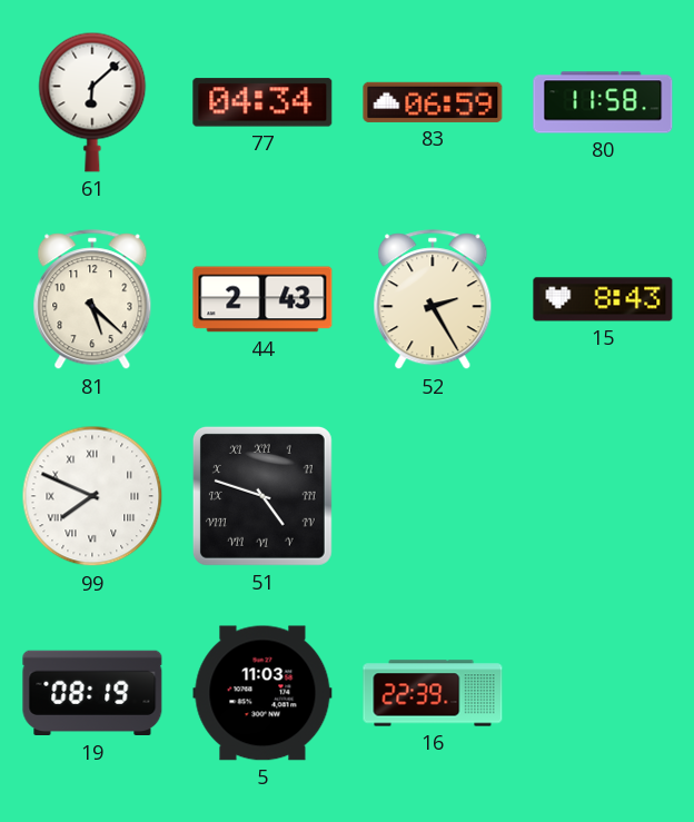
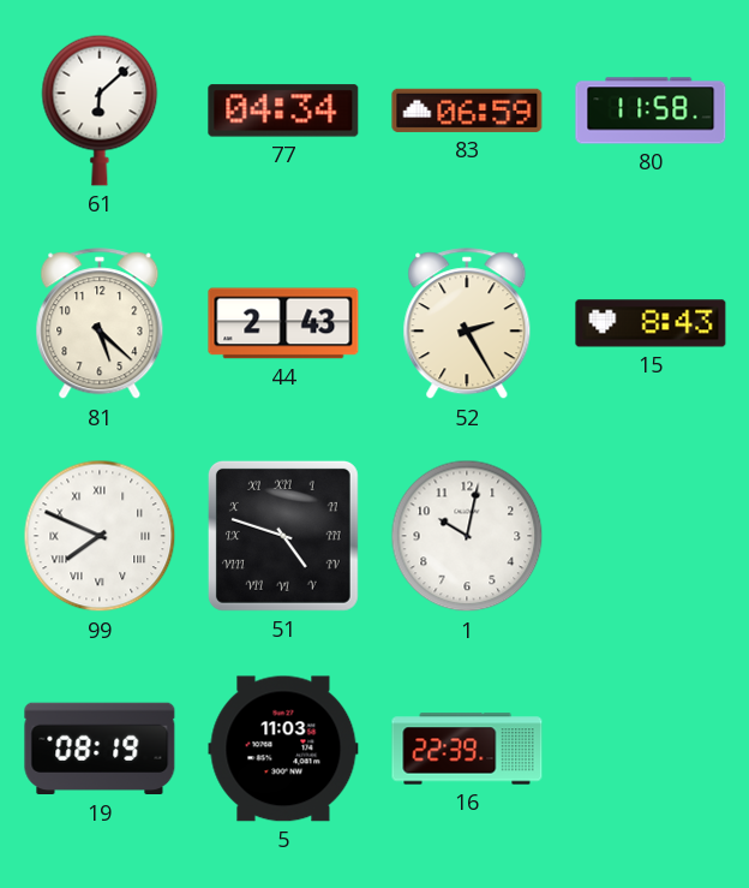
1: none -> 10:02
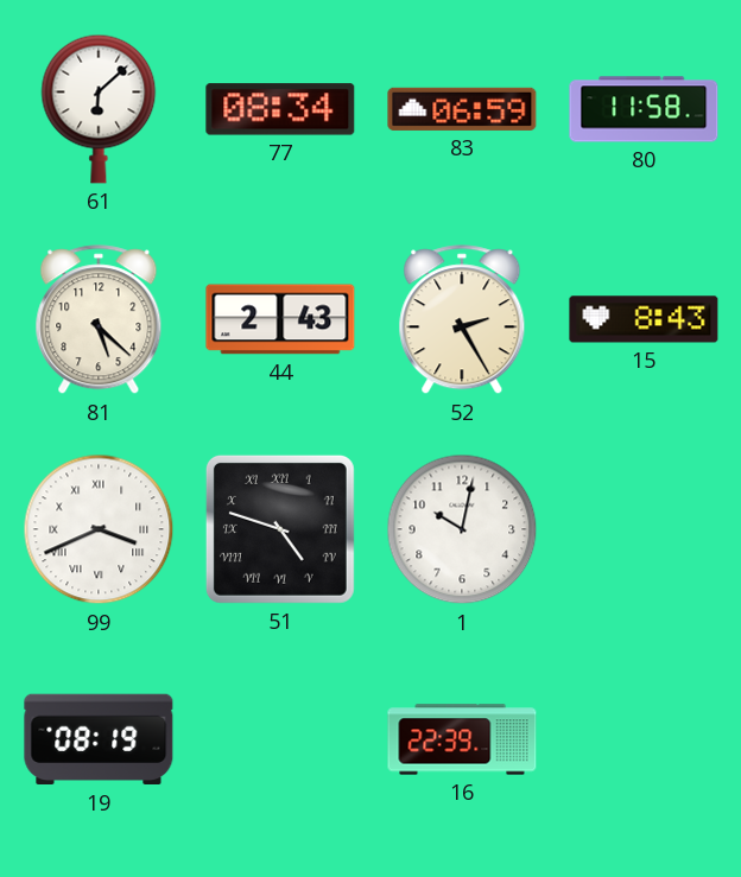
77: 04:34 -> 08:34
99: 7:49 -> 3:41
5: 11:03 -> none
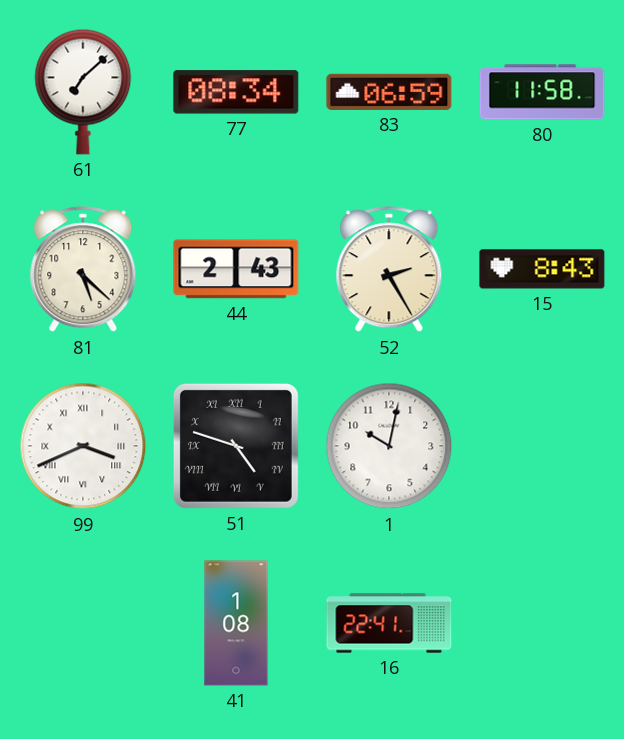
61: 6:08 -> 7:08
19: 08:19 -> none
41: none -> 1:08
16: 22:39 -> 22:41
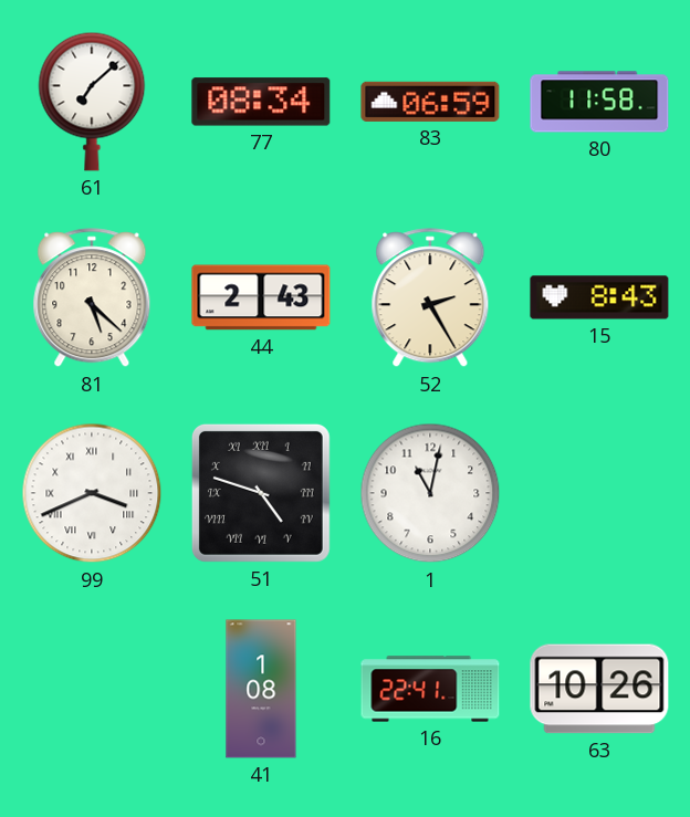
1: 10:02 -> 11:02
63: none -> 10:26
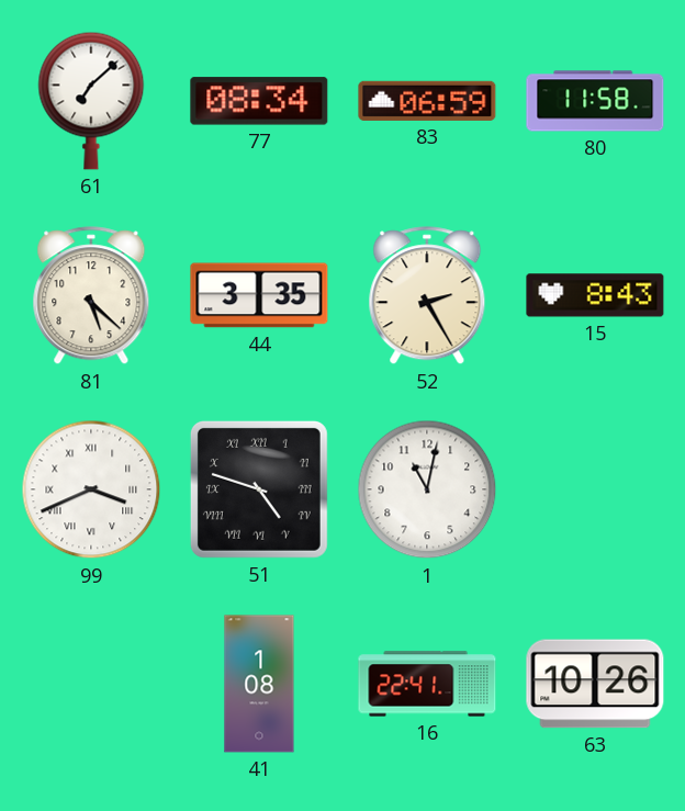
44: 2:43 -> 3:35
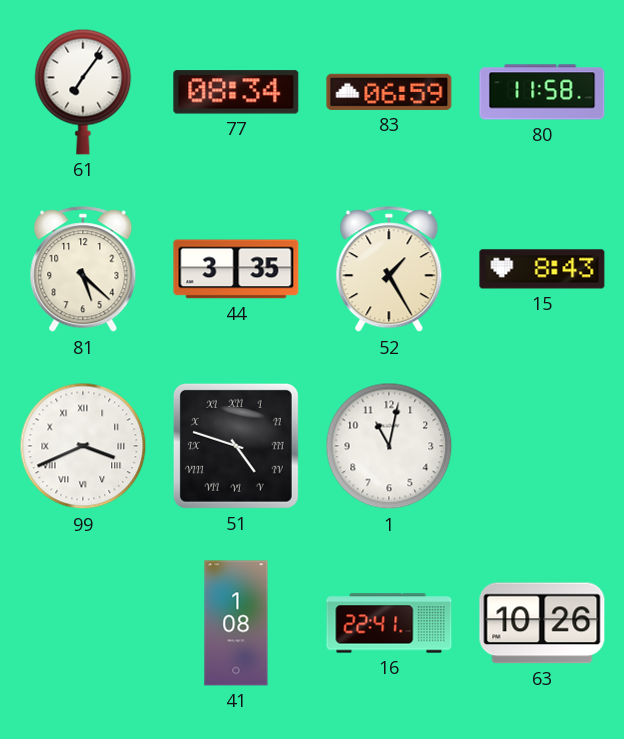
61: 7:08 -> 7:06
52: 2:25 -> 1:25
